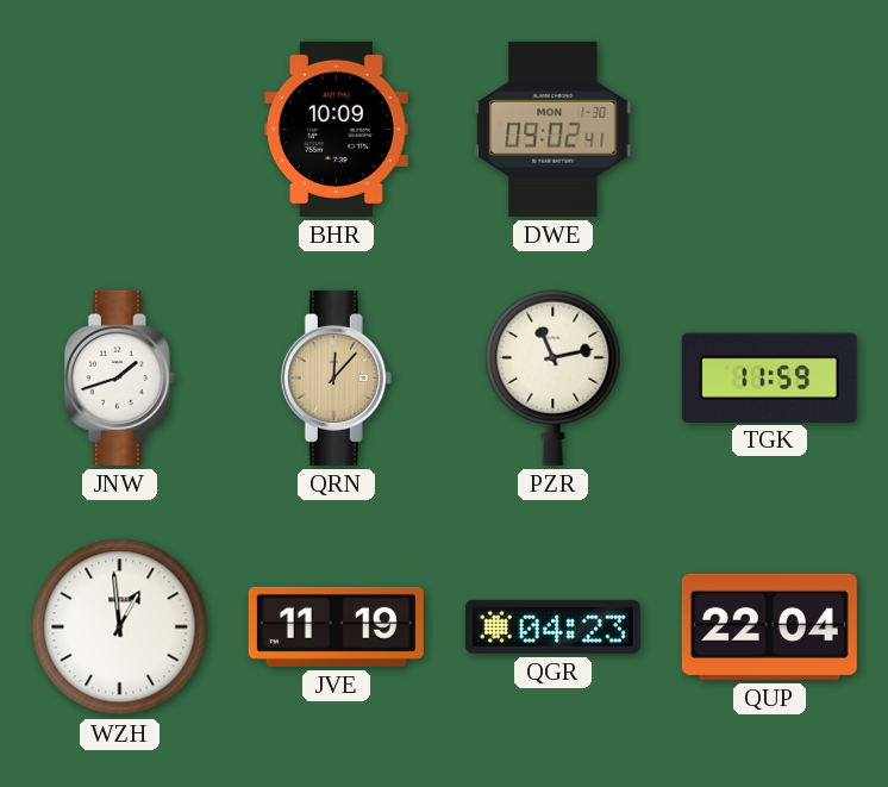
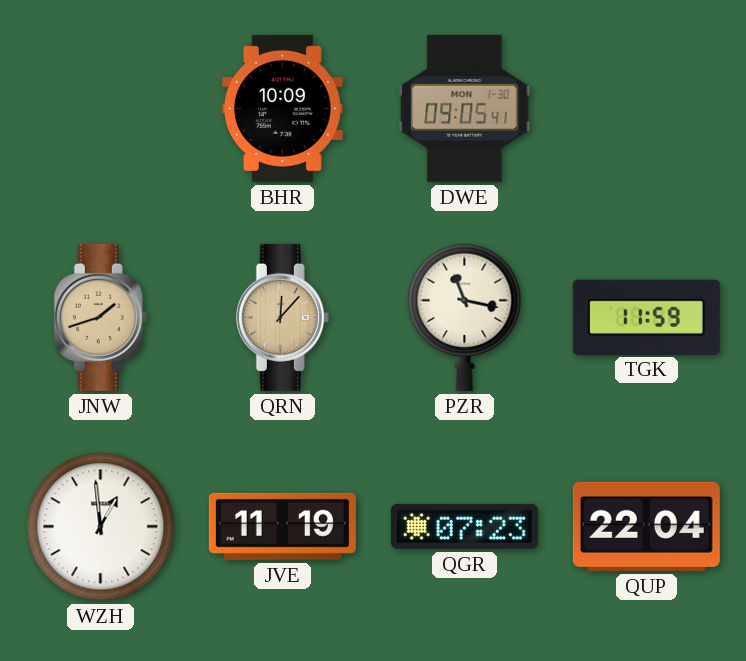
DWE: 09:02 -> 09:05
JNW dial: white -> champagne
PZR: 11:13 -> 11:17
QGR: 04:23 -> 07:23
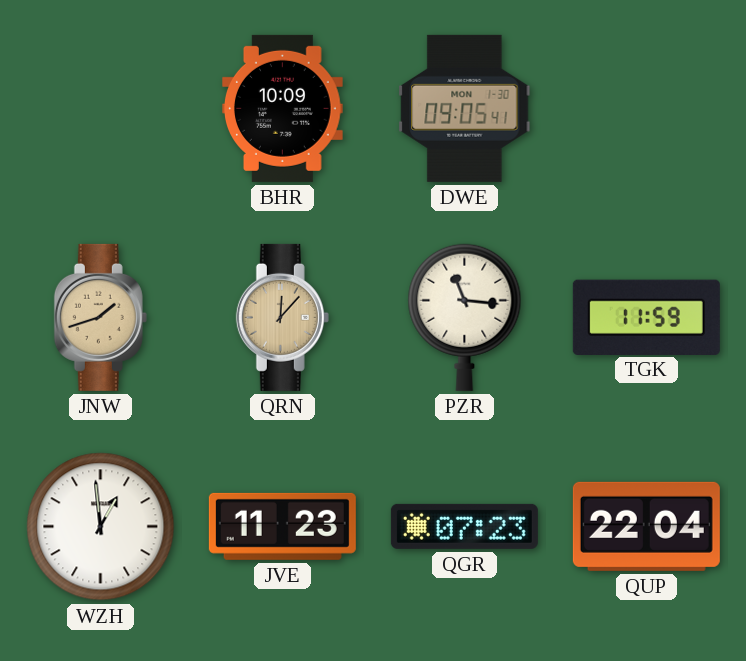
PZR: 11:17 -> 11:16
JVE: 11:19 -> 11:23
